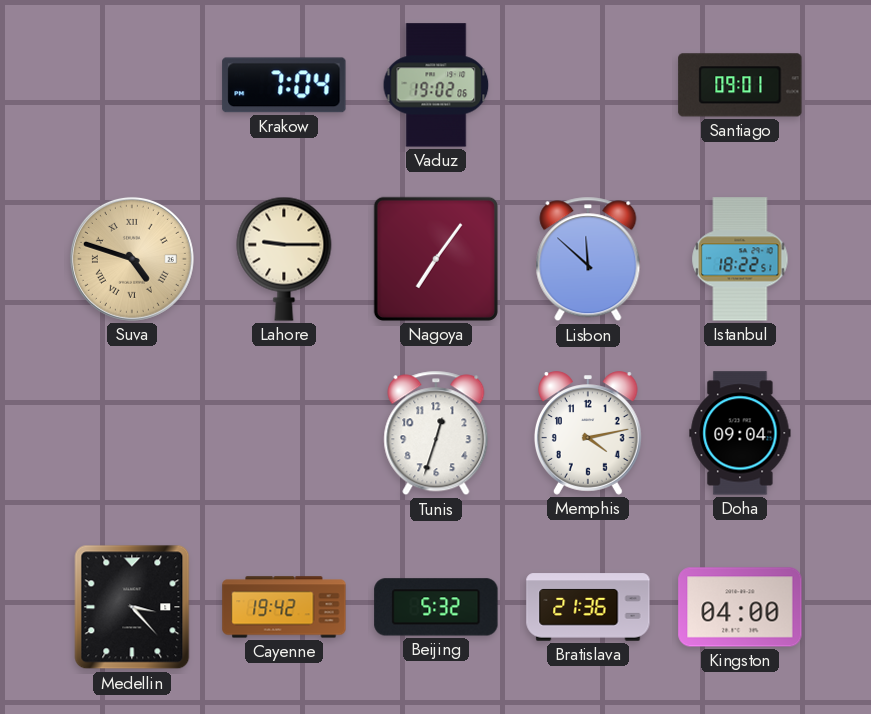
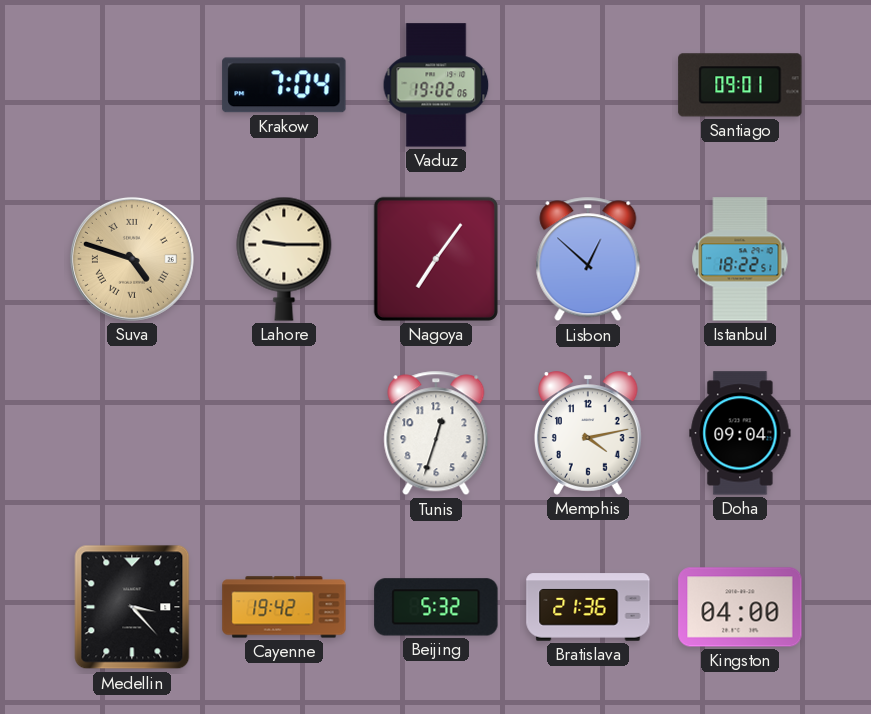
Lisbon: 11:52 -> 12:52
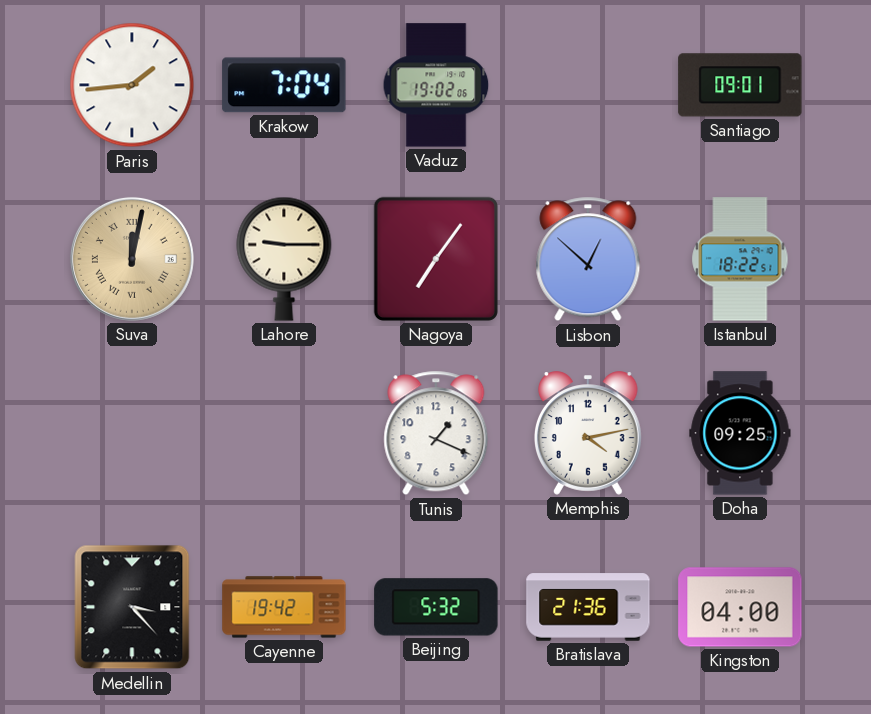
Paris: none -> 1:44
Suva: 4:48 -> 12:02
Tunis: 12:33 -> 1:19
Doha: 09:04 -> 09:25
